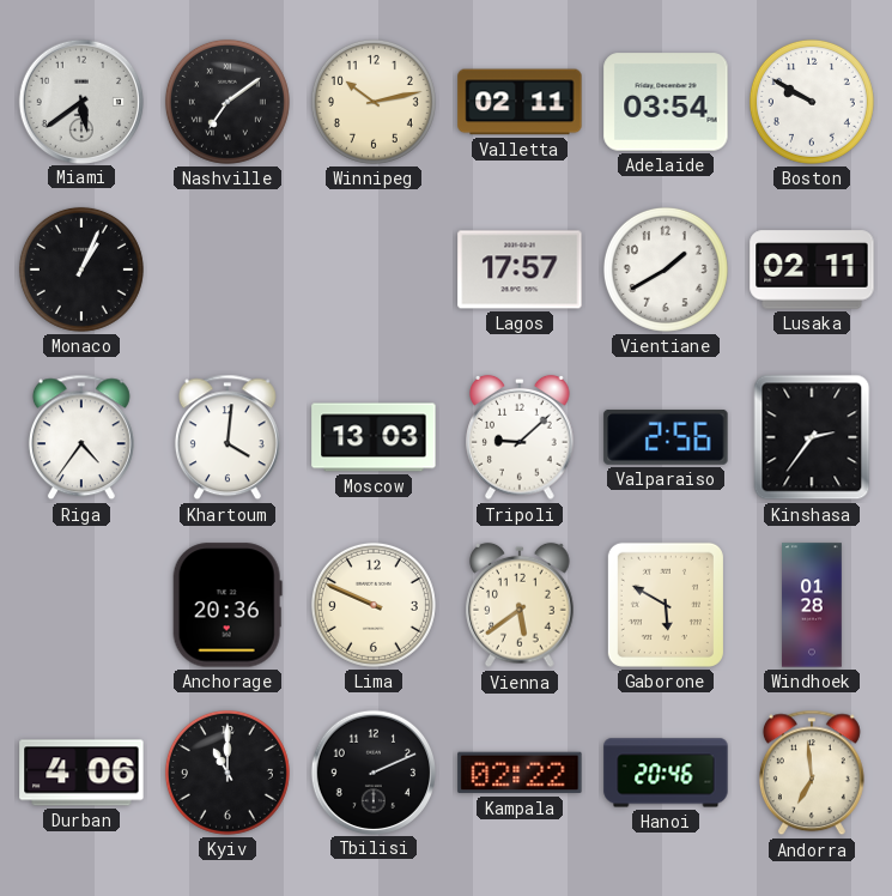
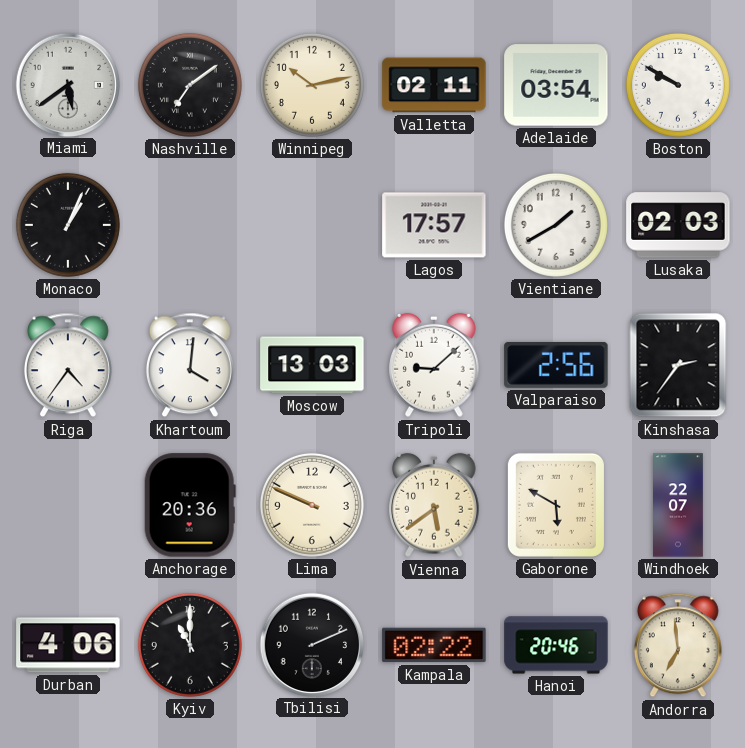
Lusaka: 02:11 -> 02:03
Windhoek: 01:28 -> 22:07
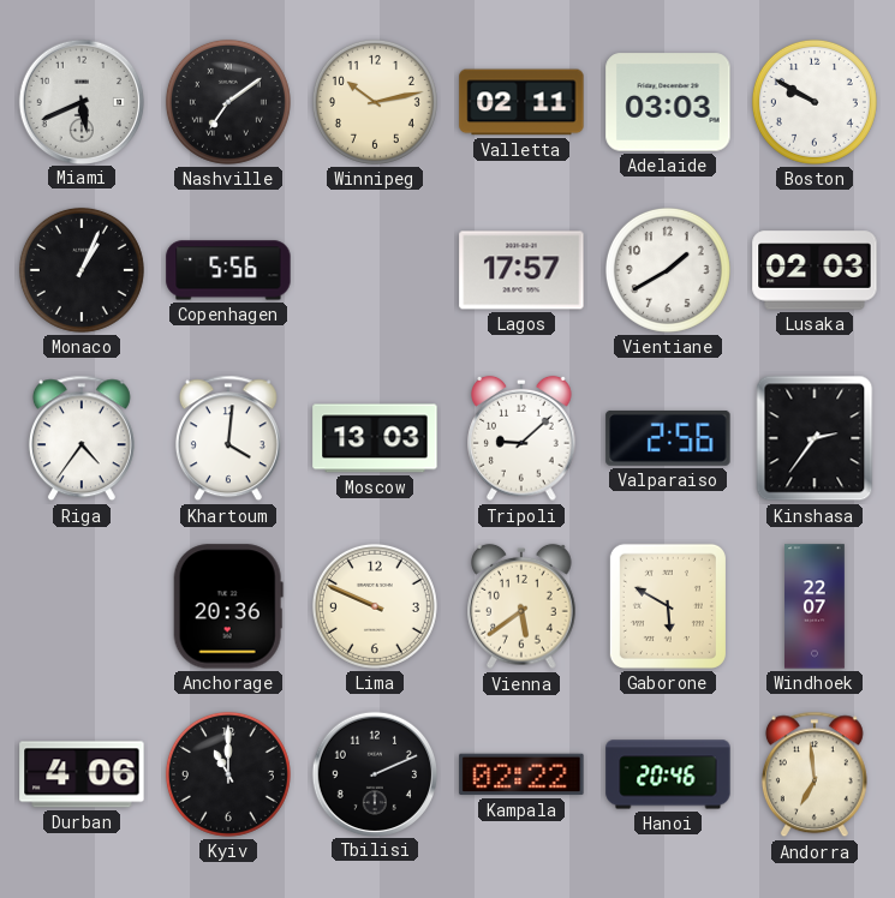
Miami: 5:39 -> 5:41
Adelaide: 03:54 -> 03:03
Copenhagen: none -> 5:56
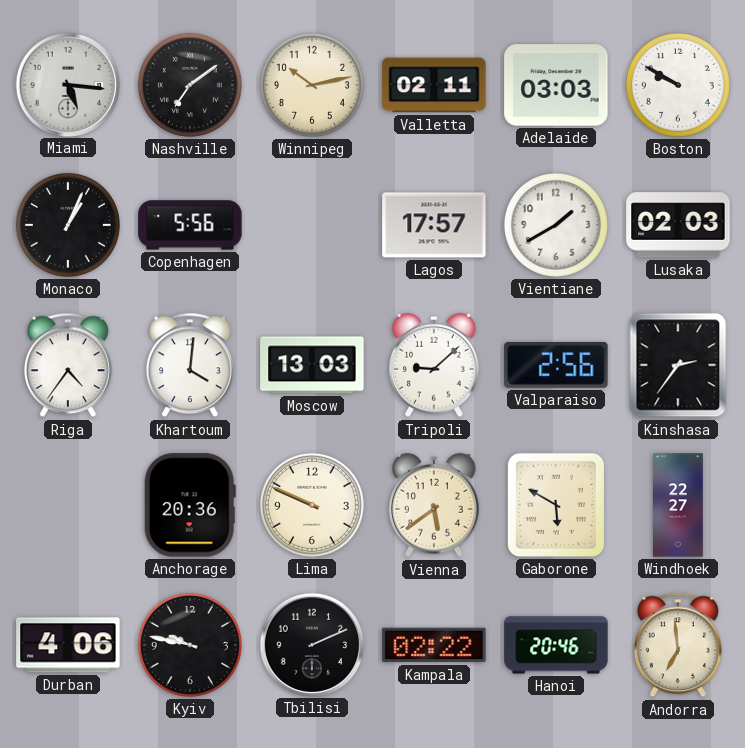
Miami: 5:41 -> 5:16
Windhoek: 22:07 -> 22:27
Kyiv: 11:00 -> 9:47
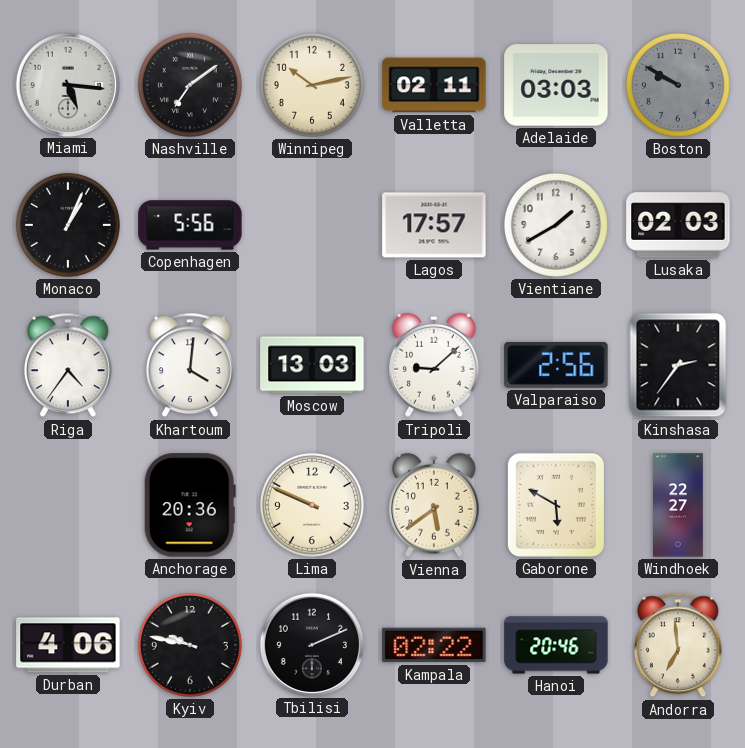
Boston dial: white -> grey
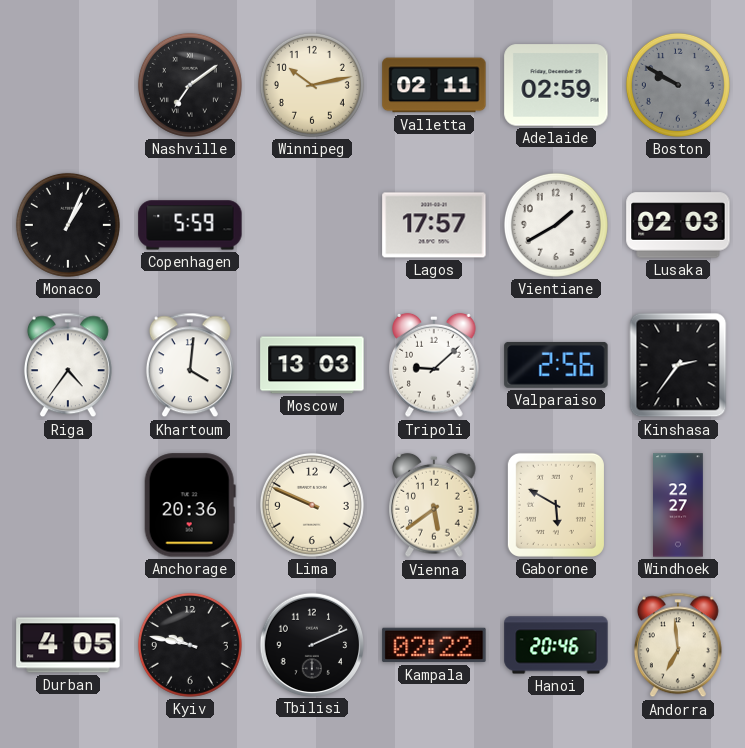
Miami: 5:16 -> none
Adelaide: 03:03 -> 02:59
Copenhagen: 5:56 -> 5:59
Durban: 4:06 -> 4:05
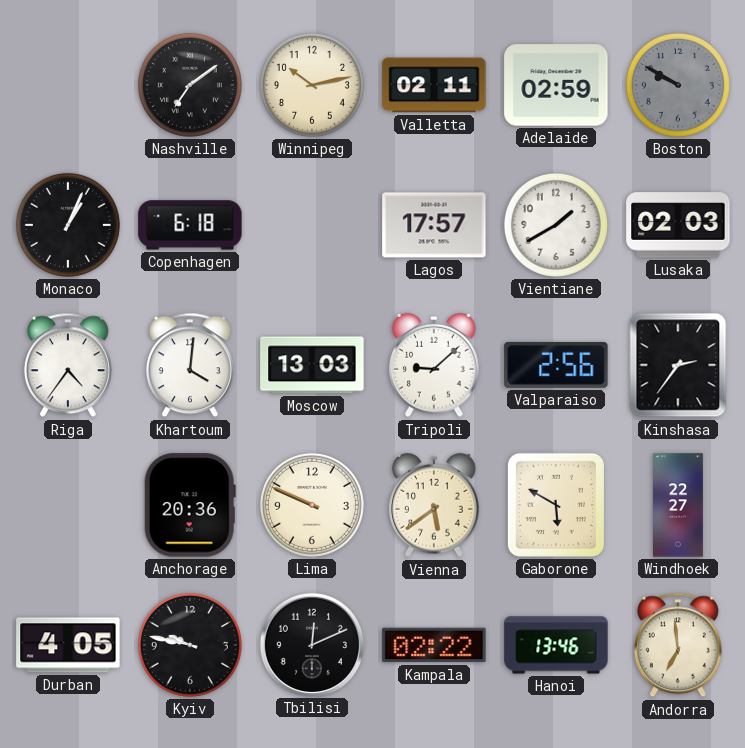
Copenhagen: 5:59 -> 6:18
Tbilisi: 2:11 -> 12:11
Hanoi: 20:46 -> 13:46
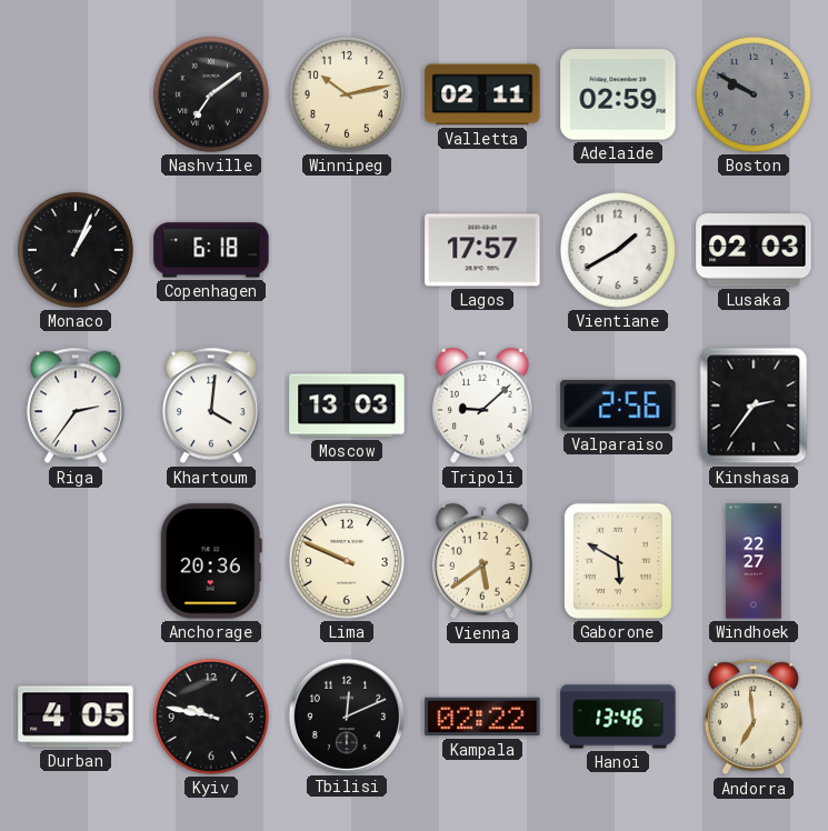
Riga: 4:36 -> 2:36
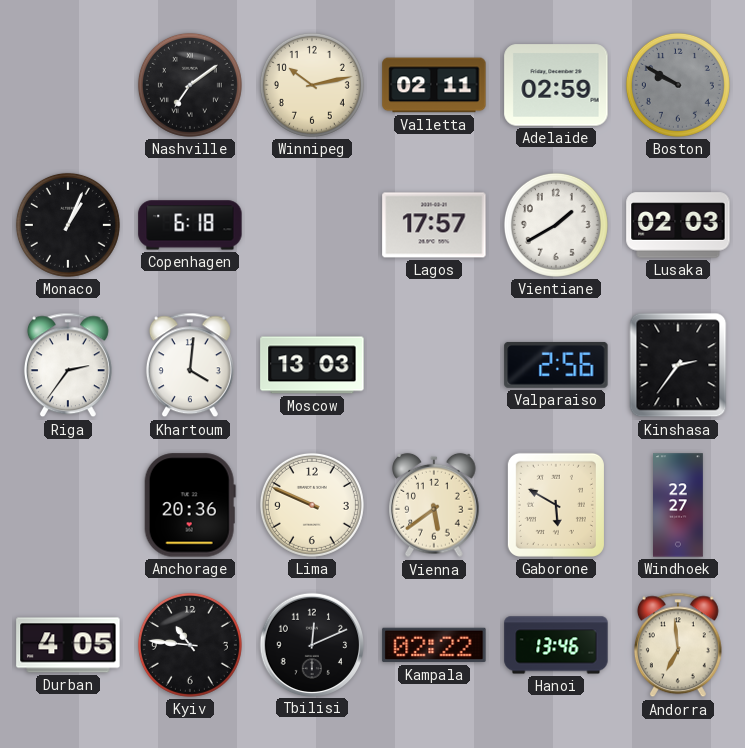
Tripoli: 9:08 -> none
Kyiv: 9:47 -> 10:46
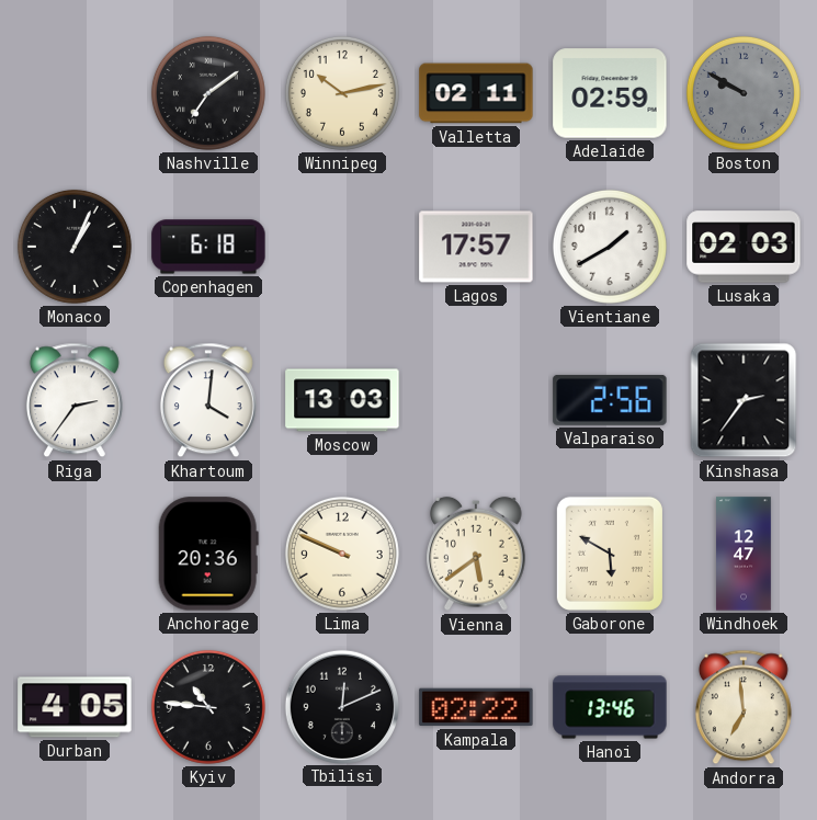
Windhoek: 22:27 -> 12:47
